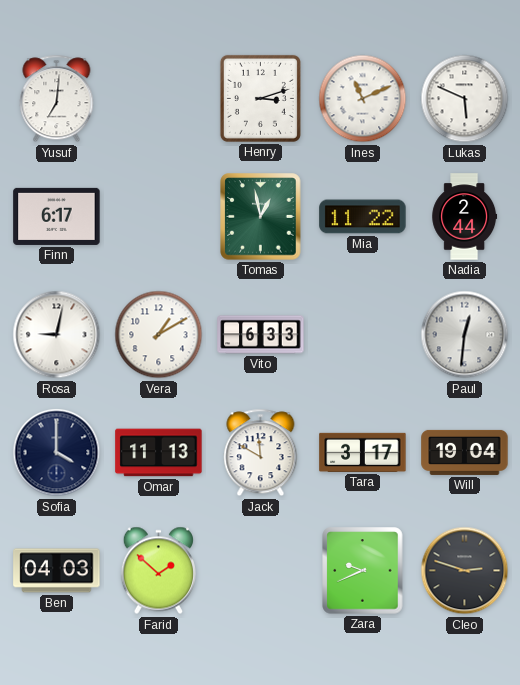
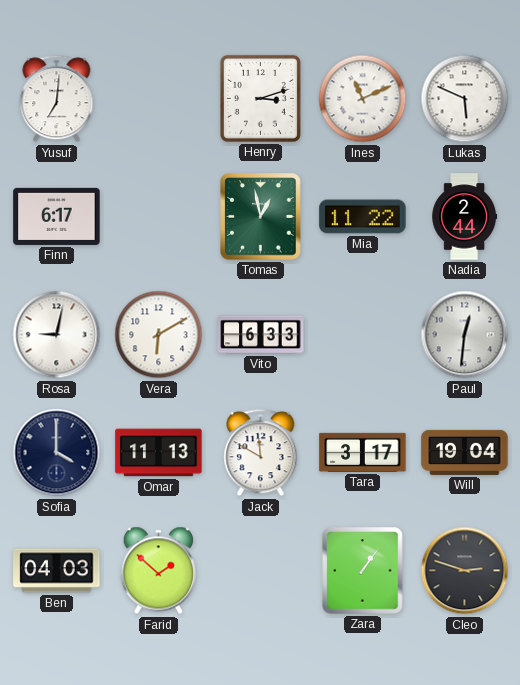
Vera: 1:10 -> 6:10
Zara: 9:41 -> 1:06
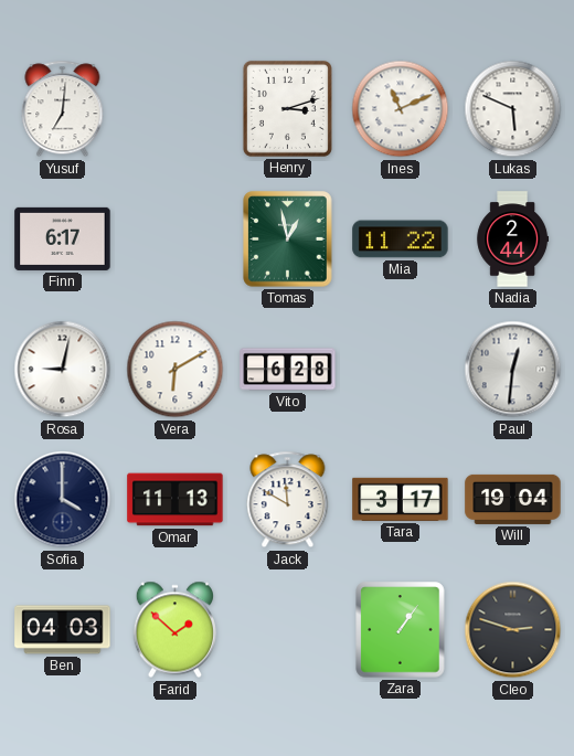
Vito: 6:33 -> 6:28
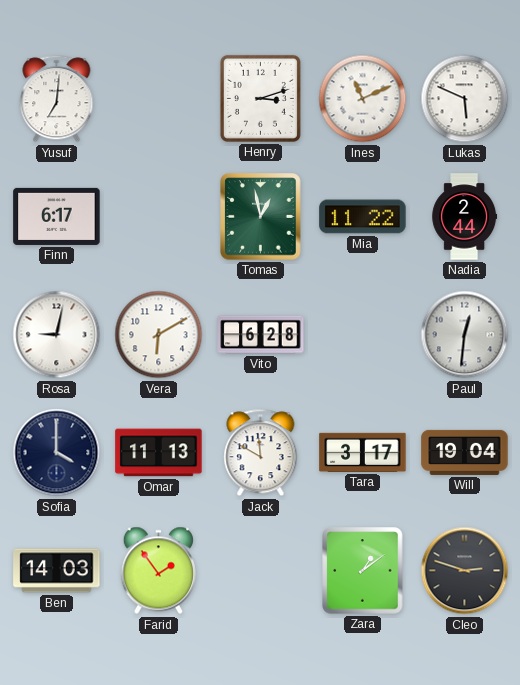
Ben: 04:03 -> 14:03
Farid: 1:52 -> 1:54
Zara: 1:06 -> 1:09
